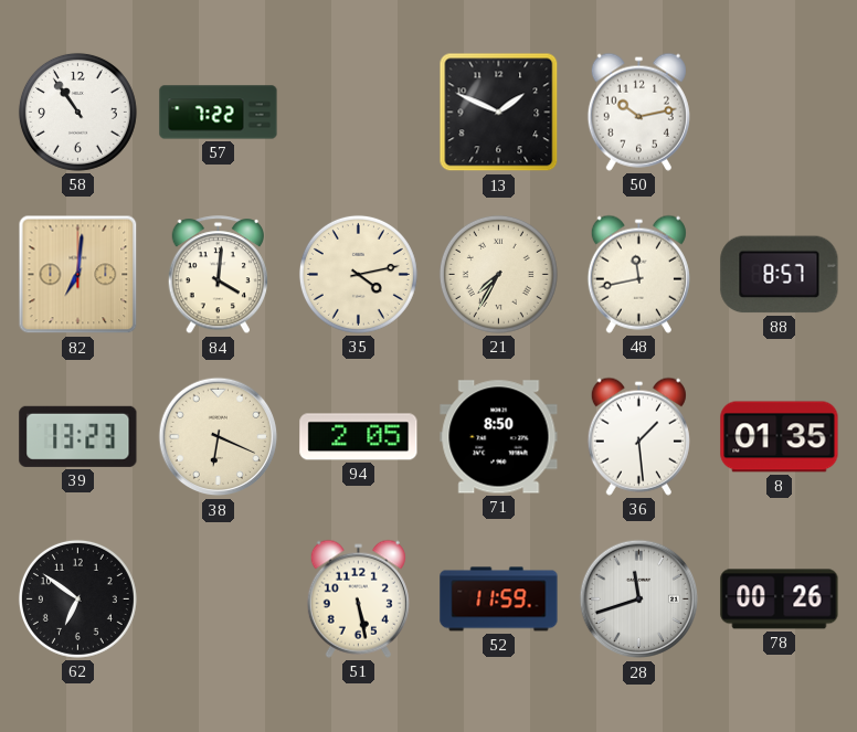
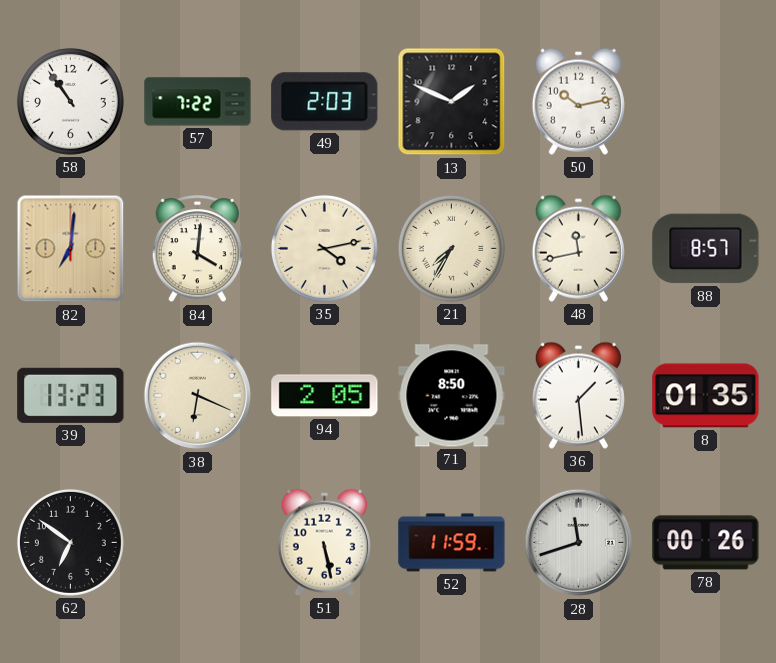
49: none -> 2:03
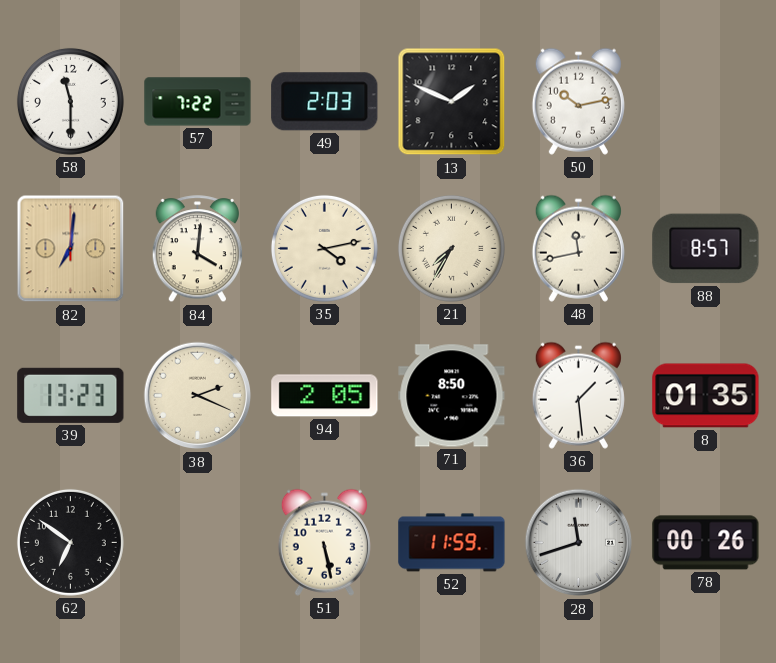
58: 10:54 -> 11:30
38: 6:19 -> 2:19
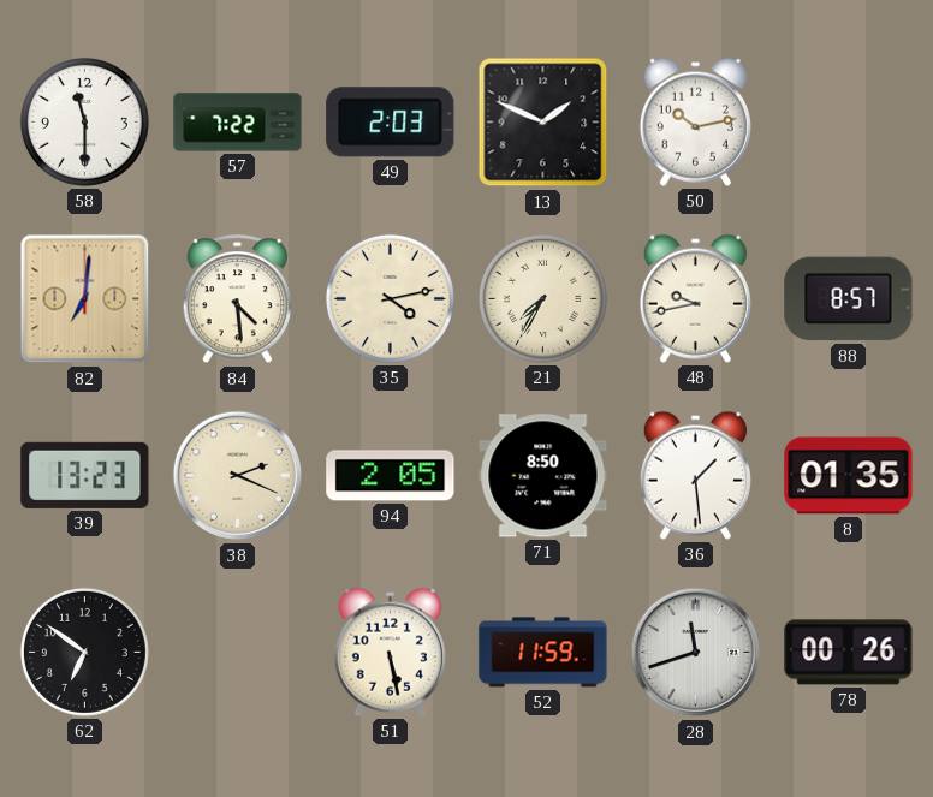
84: 4:01 -> 4:29
48: 11:43 -> 9:43
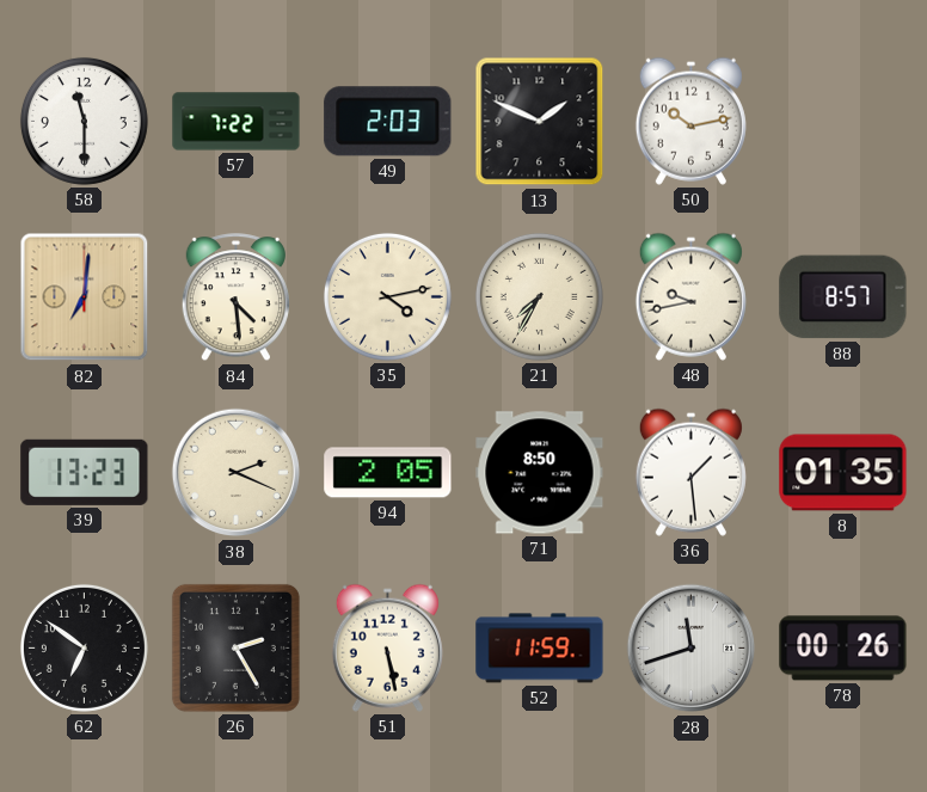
26: none -> 2:25
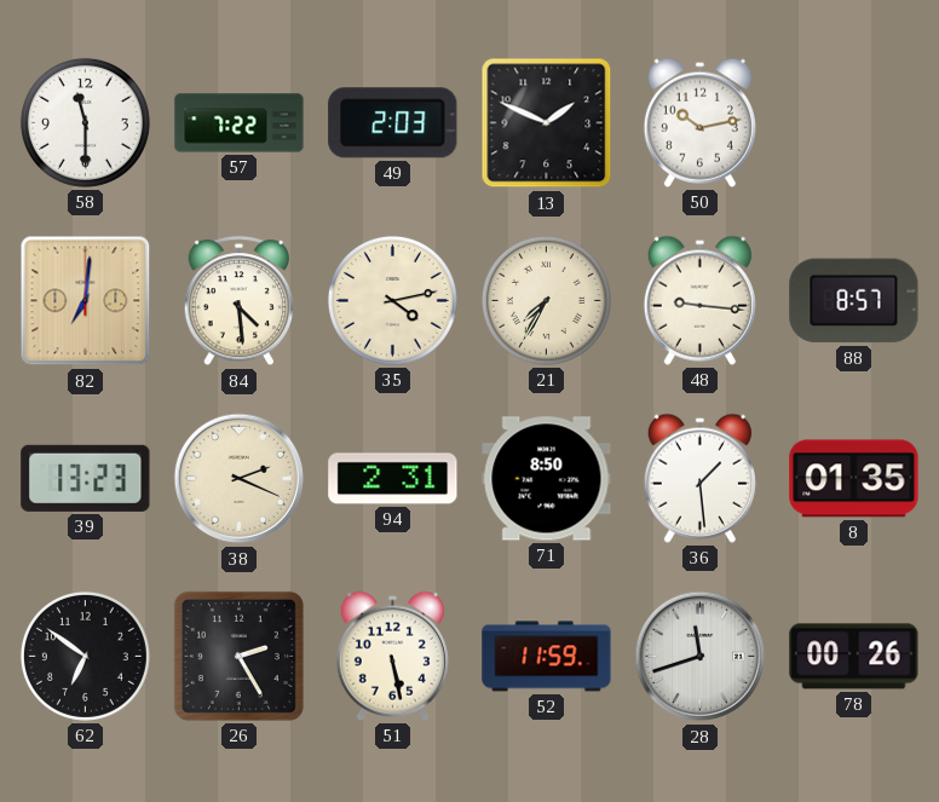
48: 9:43 -> 9:16
94: 2:05 -> 2:31
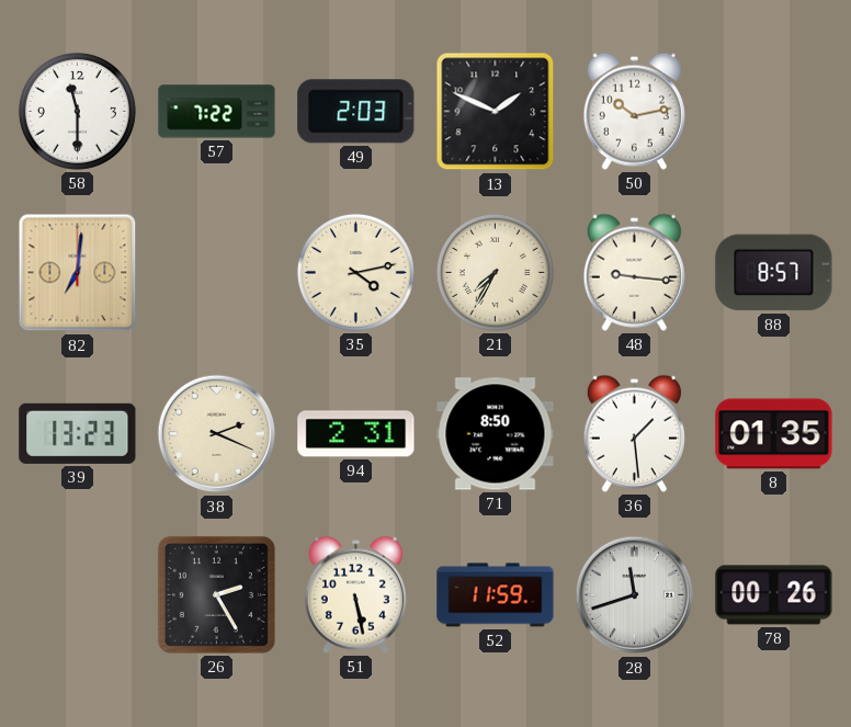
84: 4:29 -> none
62: 6:51 -> none
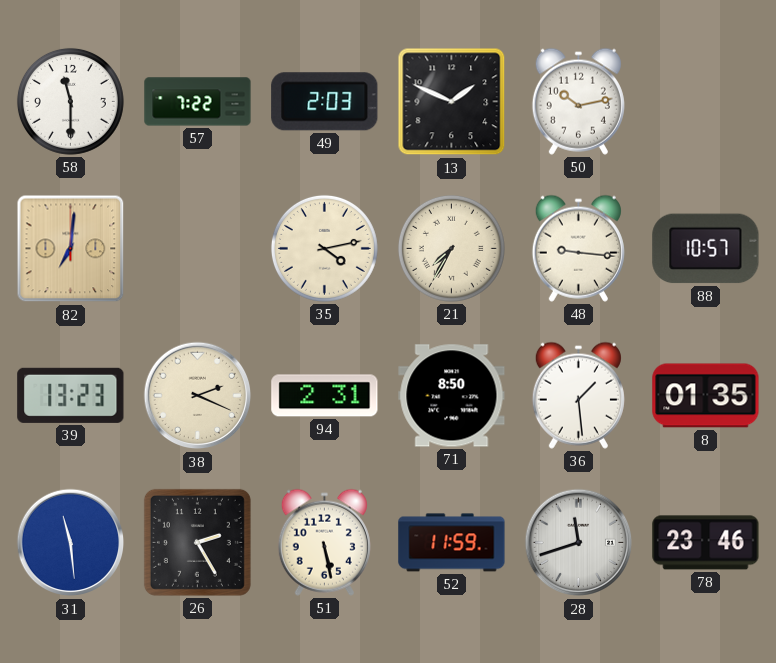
88: 8:57 -> 10:57
31: none -> 11:29
78: 00:26 -> 23:46
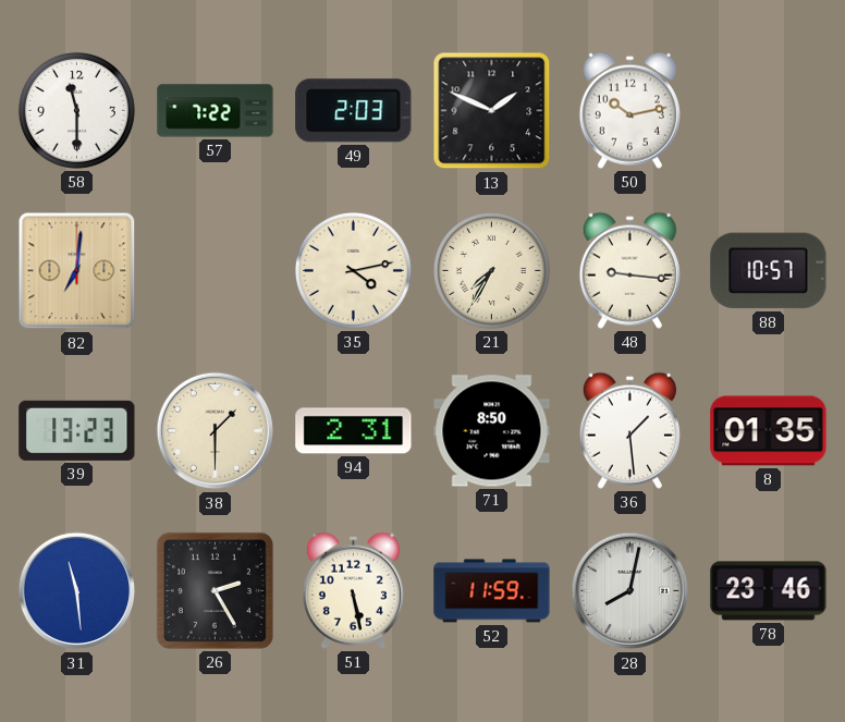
38: 2:19 -> 1:30
28: 11:42 -> 8:02
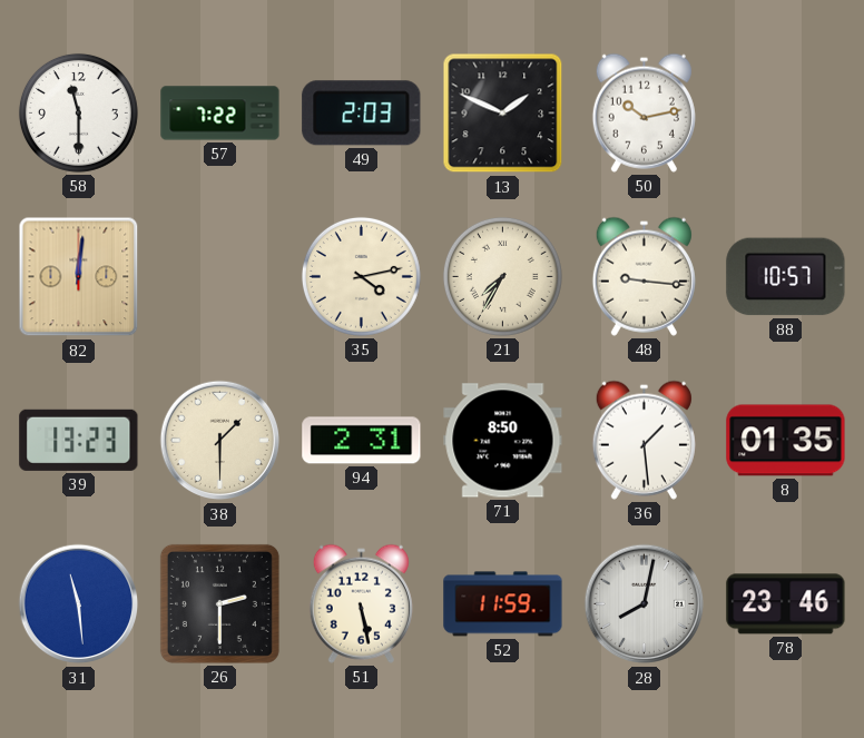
82: 7:01 -> 12:01
26: 2:25 -> 2:30
